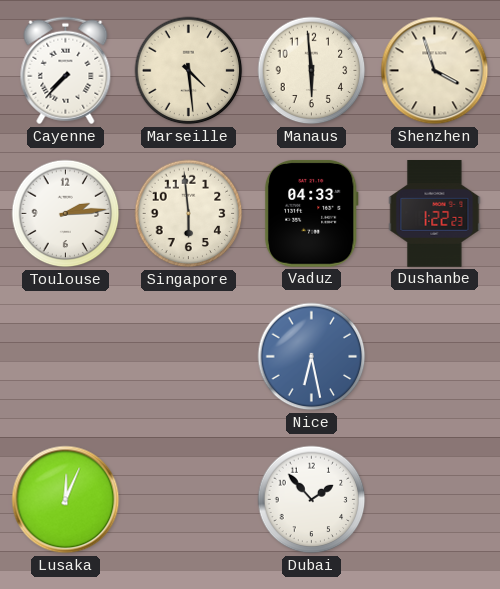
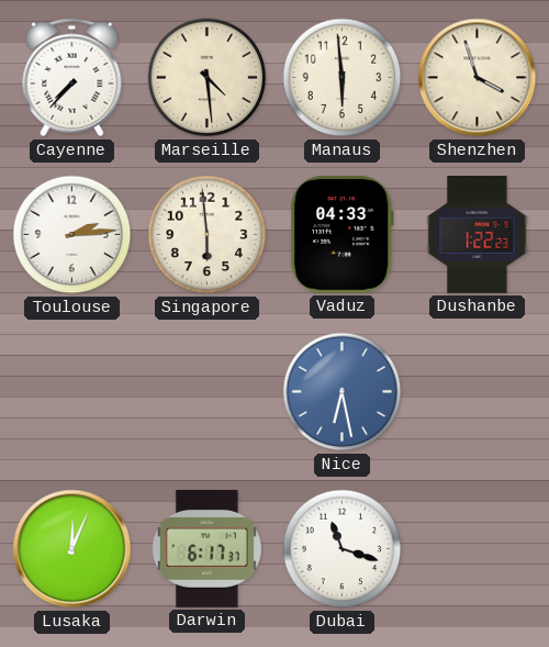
Darwin: none -> 6:17
Dubai: 1:53 -> 11:18
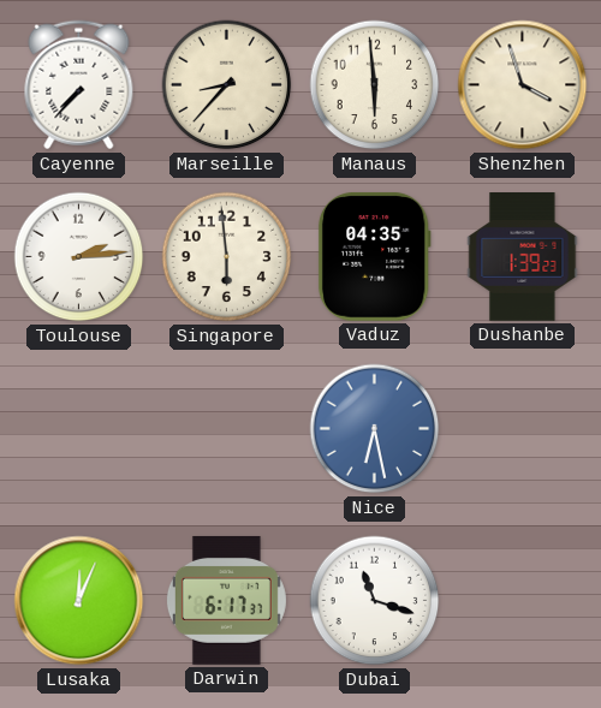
Marseille: 4:29 -> 8:37
Vaduz: 04:33 -> 04:35
Dushanbe: 1:22 -> 1:39
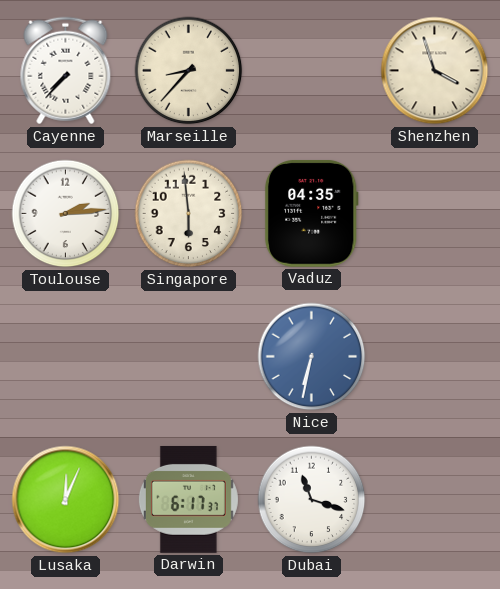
Manaus: 5:59 -> none
Dushanbe: 1:39 -> none
Nice: 6:28 -> 6:32
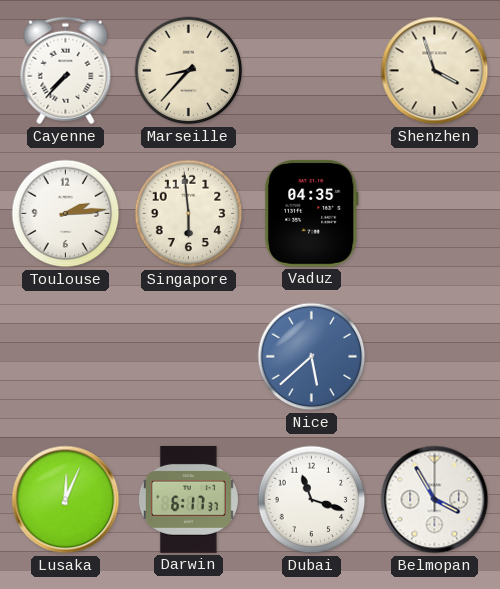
Nice: 6:32 -> 5:38
Belmopan: none -> 3:55
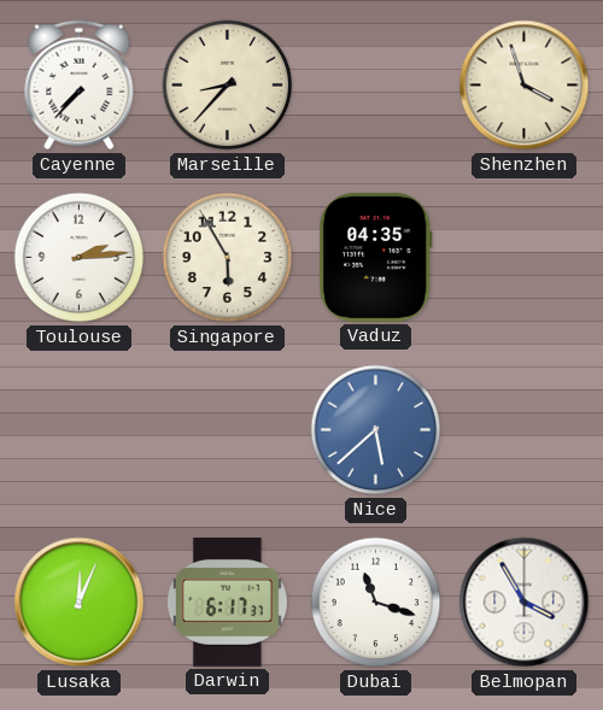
Singapore: 5:59 -> 5:55
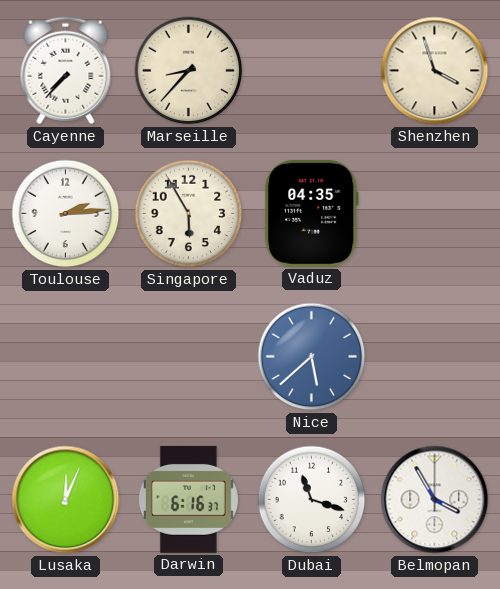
Darwin: 6:17 -> 6:16
